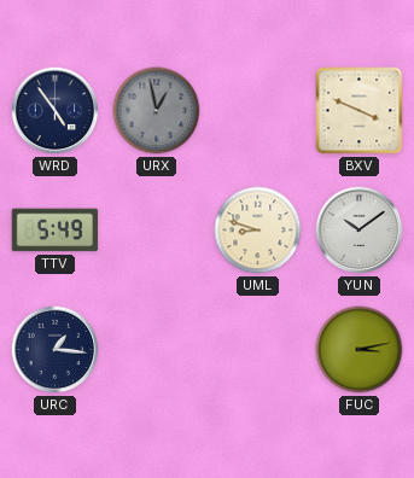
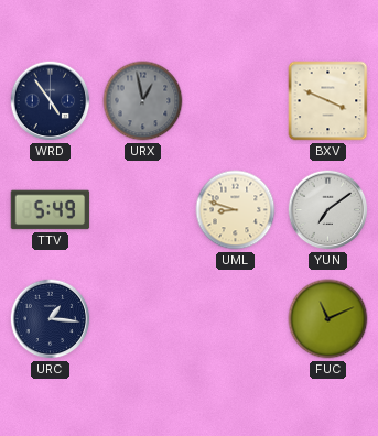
YUN: 10:09 -> 7:09
FUC: 3:13 -> 11:11
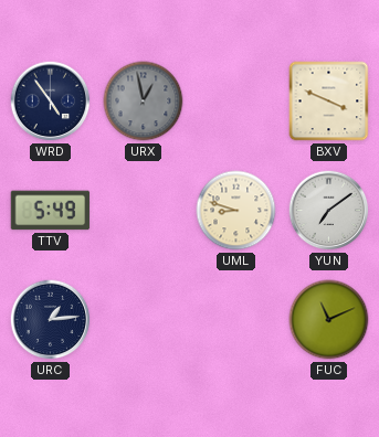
URC: 1:16 -> 1:14
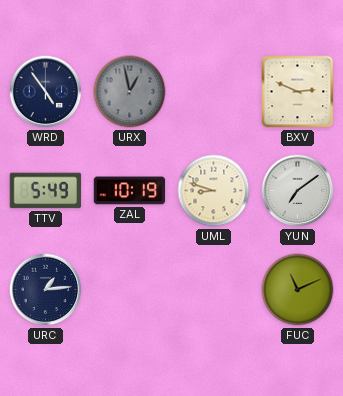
BXV: 3:49 -> 2:49
ZAL: none -> 10:19
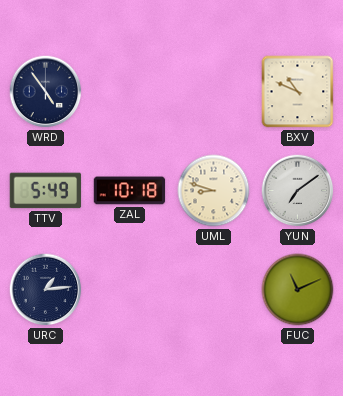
URX: 12:58 -> none
BXV: 2:49 -> 10:49
ZAL: 10:19 -> 10:18
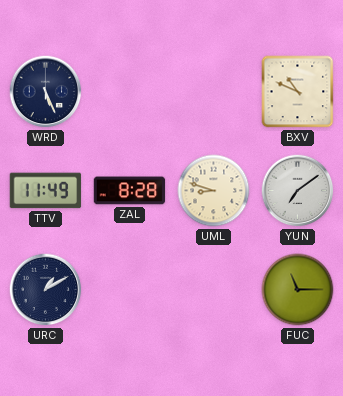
WRD: 4:54 -> 5:26
TTV: 5:49 -> 11:49
ZAL: 10:18 -> 8:28
URC: 1:14 -> 1:10
FUC: 11:11 -> 11:15
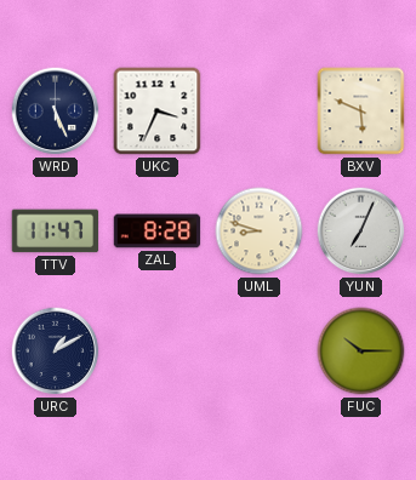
UKC: none -> 3:34
BXV: 10:49 -> 5:49
TTV: 11:49 -> 11:47
YUN: 7:09 -> 7:04
FUC: 11:15 -> 10:15
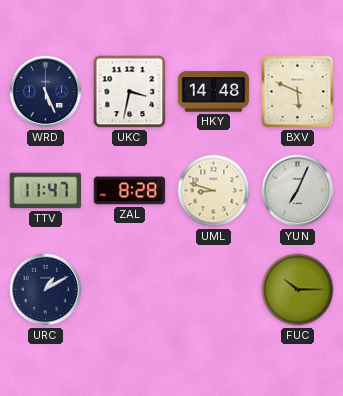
UKC: 3:34 -> 3:32
HKY: none -> 14:48
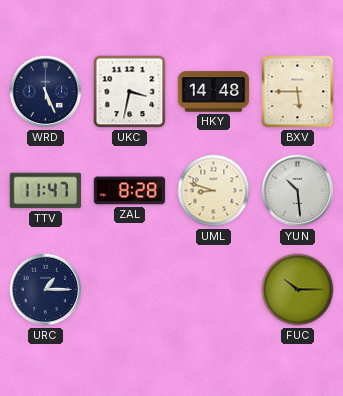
BXV: 5:49 -> 5:45
YUN: 7:04 -> 10:29
URC: 1:10 -> 1:15
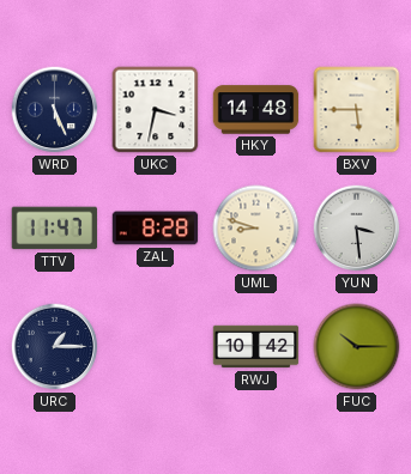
YUN: 10:29 -> 3:29
RWJ: none -> 10:42
